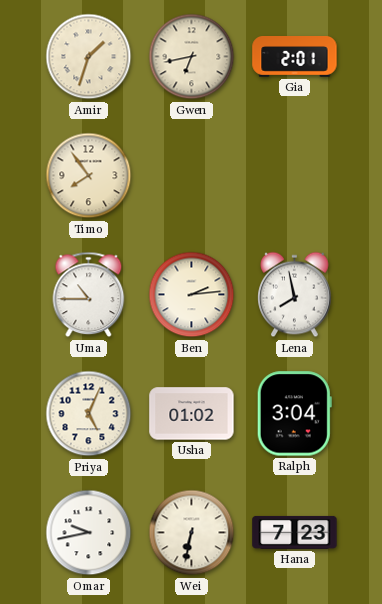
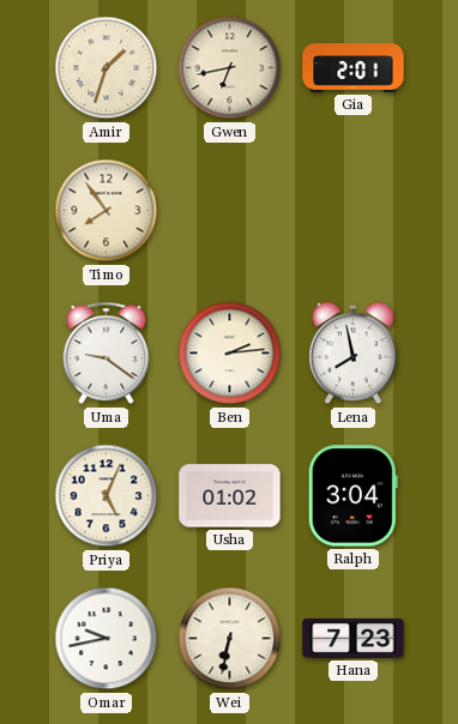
Uma: 10:45 -> 9:21
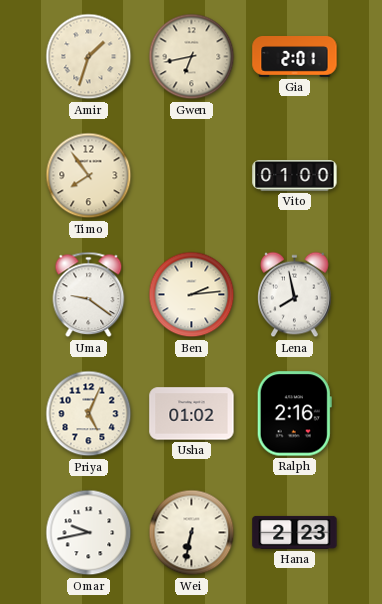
Vito: none -> 01:00
Ralph: 3:04 -> 2:16
Hana: 7:23 -> 2:23
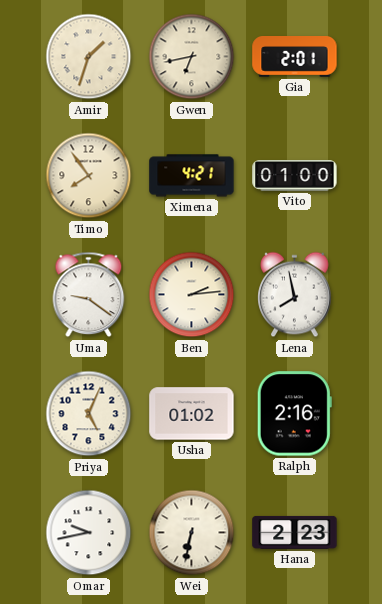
Ximena: none -> 4:21
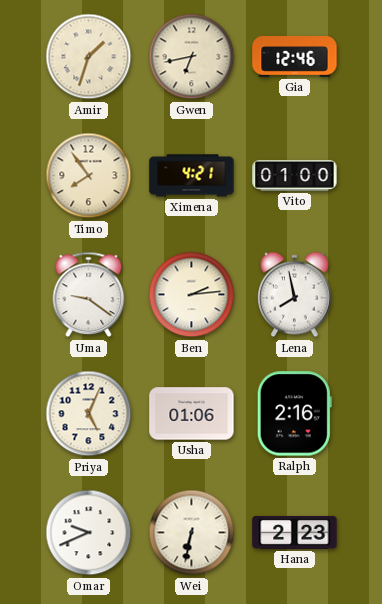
Gia: 2:01 -> 12:46
Usha: 01:02 -> 01:06
Omar: 9:43 -> 9:41
